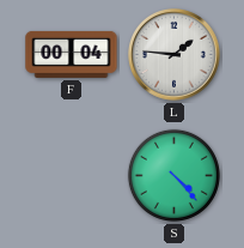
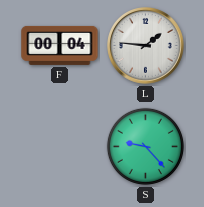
S: 4:23 -> 9:23
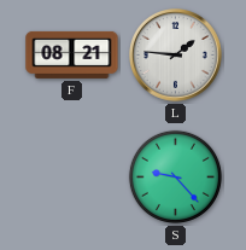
F: 00:04 -> 08:21
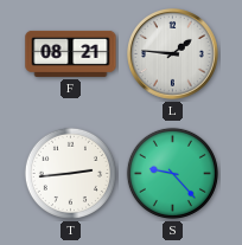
T: none -> 2:44
